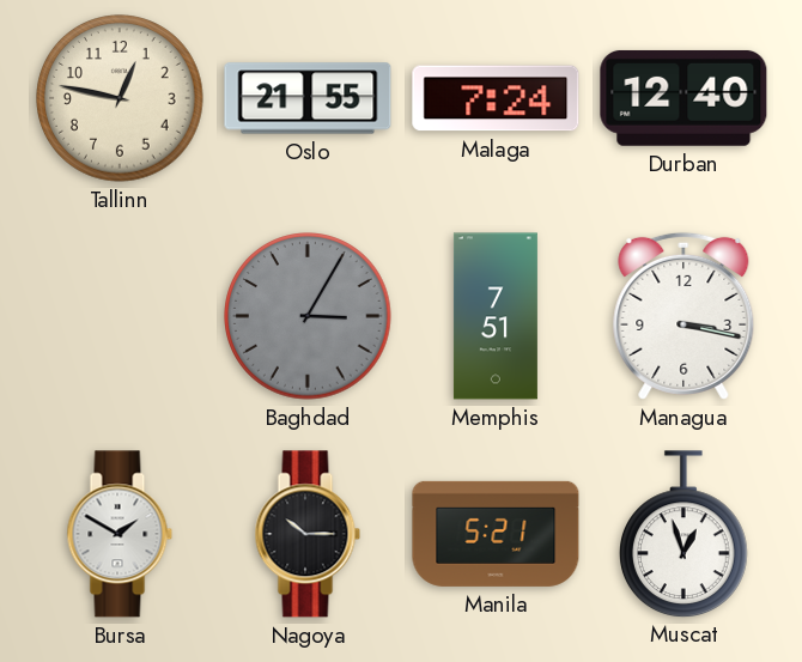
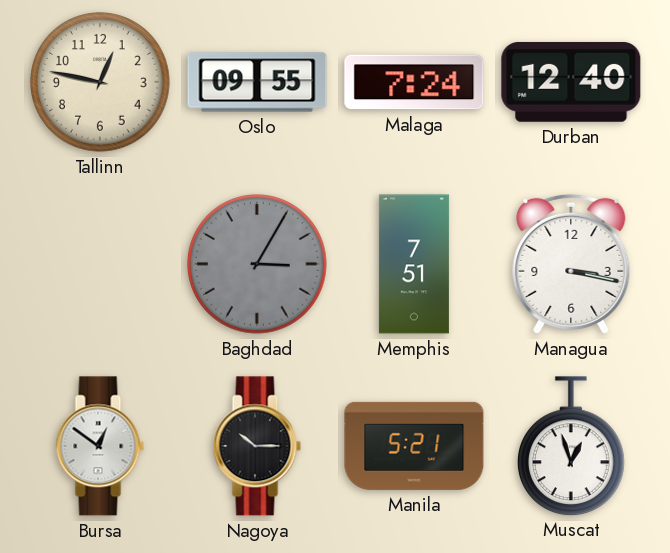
Oslo: 21:55 -> 09:55
Bursa: 1:50 -> 12:51
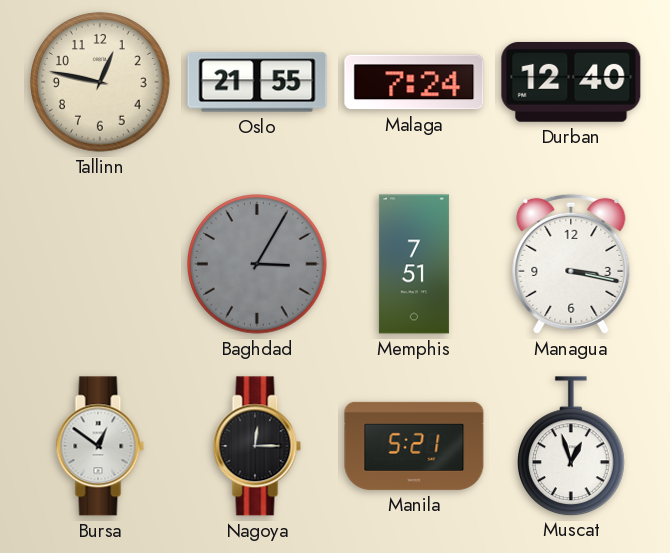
Oslo: 09:55 -> 21:55
Nagoya: 10:15 -> 12:15
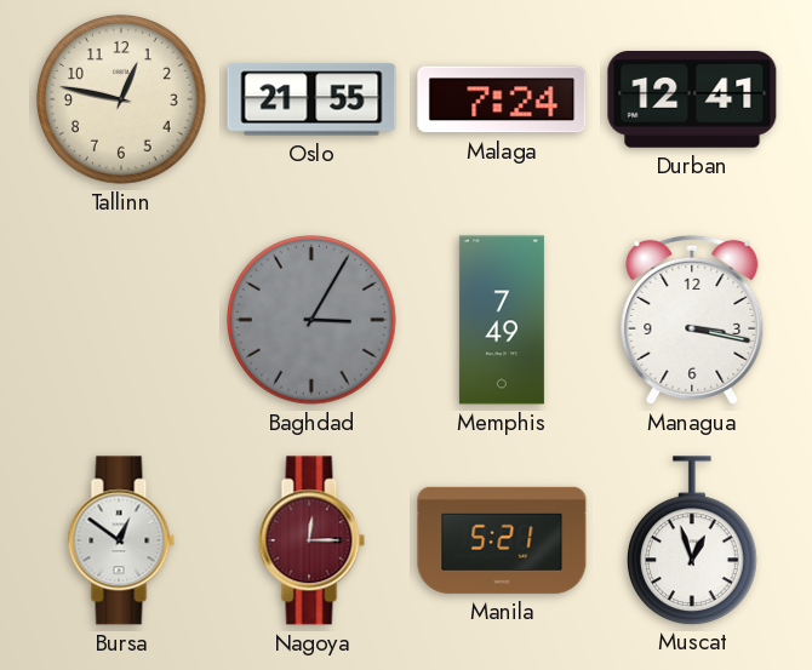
Durban: 12:40 -> 12:41
Memphis: 7:51 -> 7:49
Nagoya dial: black -> burgundy
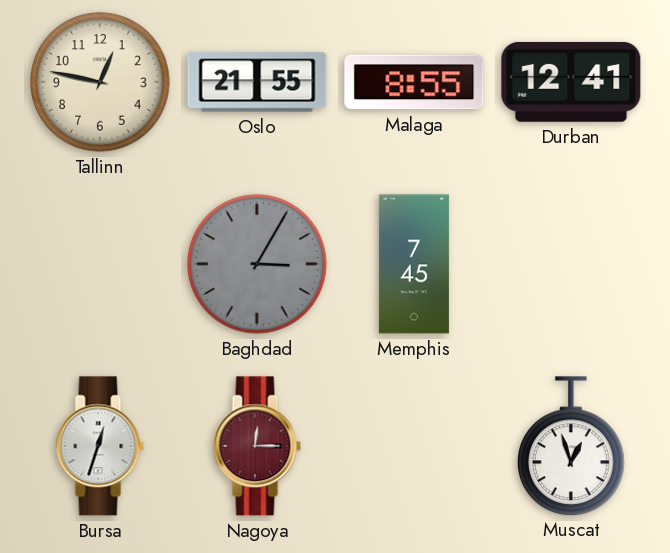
Malaga: 7:24 -> 8:55
Memphis: 7:49 -> 7:45
Managua: 3:17 -> none
Bursa: 12:51 -> 12:33
Manila: 5:21 -> none
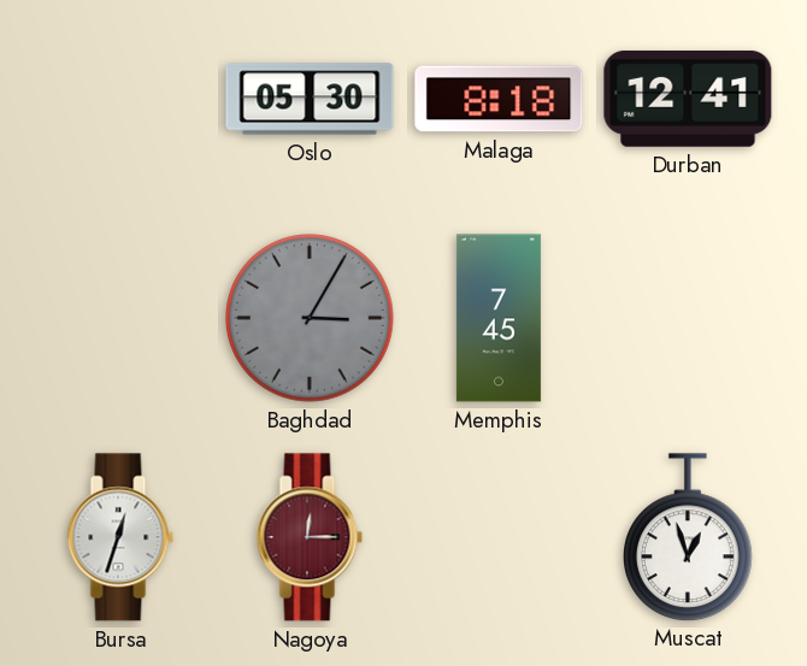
Tallinn: 12:47 -> none
Oslo: 21:55 -> 05:30
Malaga: 8:55 -> 8:18
